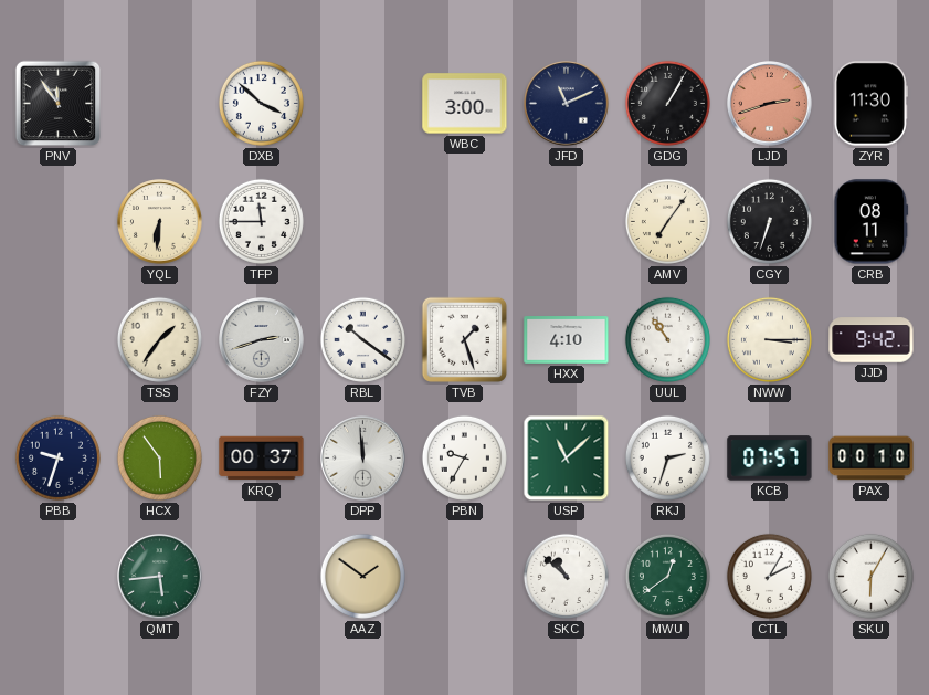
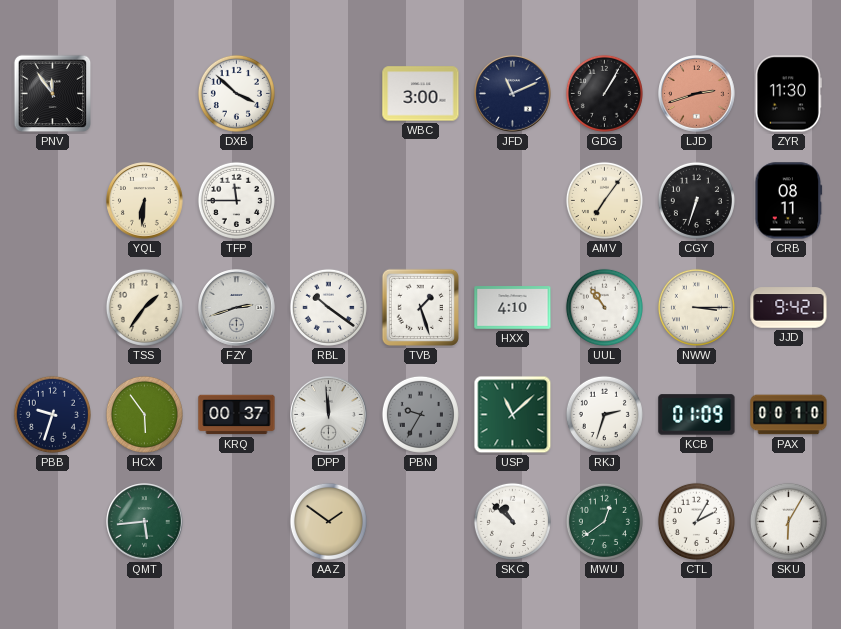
PBN dial: white -> grey
KCB: 07:57 -> 01:09
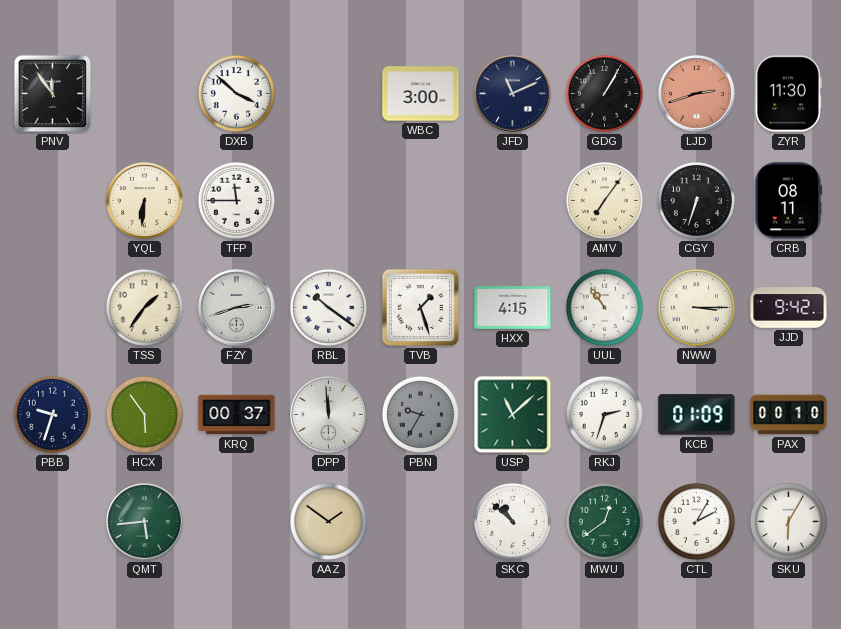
HXX: 4:10 -> 4:15
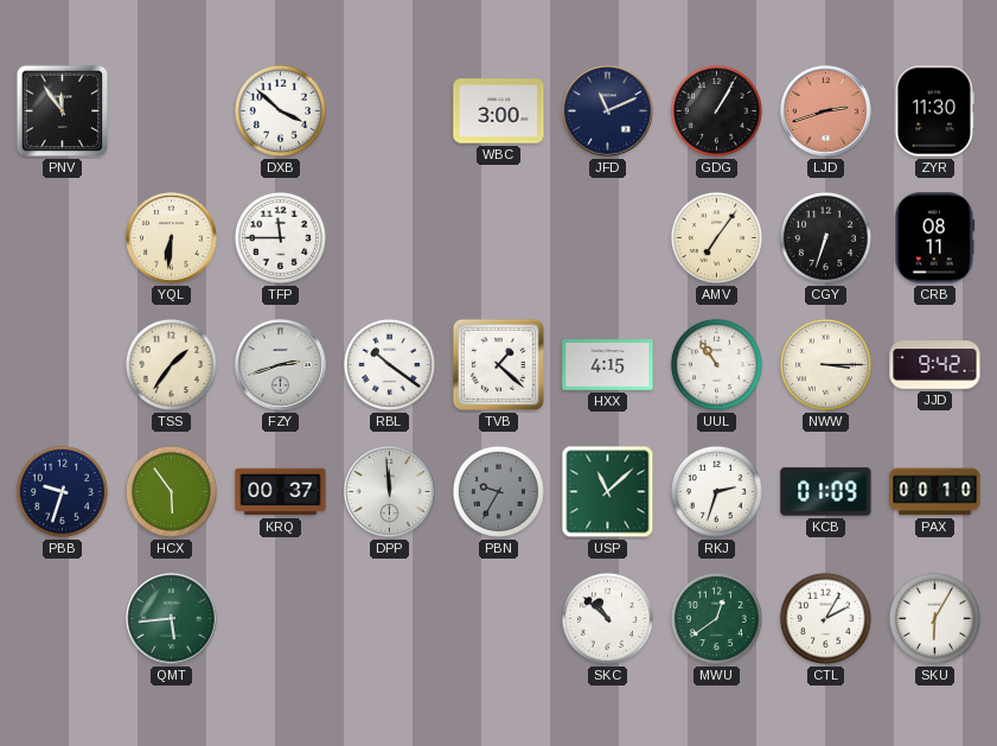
TVB: 1:27 -> 1:22
AAZ: 1:51 -> none
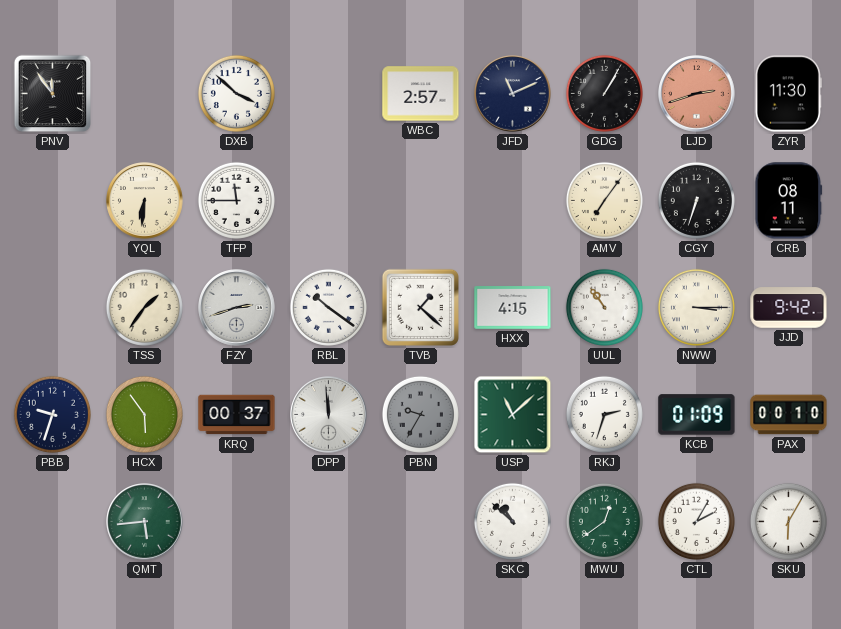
WBC: 3:00 -> 2:57
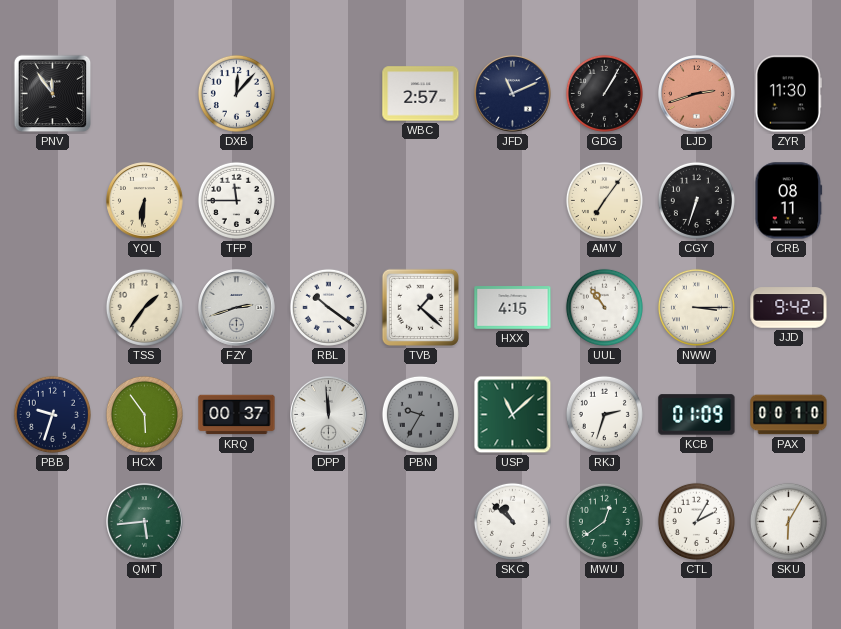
DXB: 3:52 -> 12:07
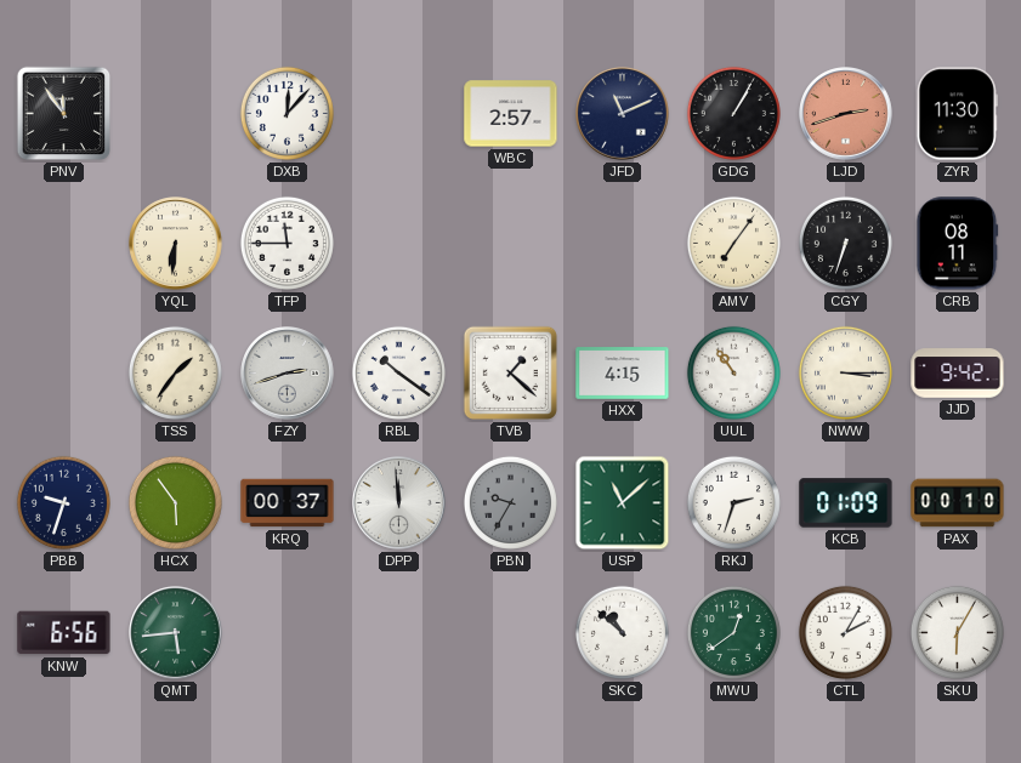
KNW: none -> 6:56
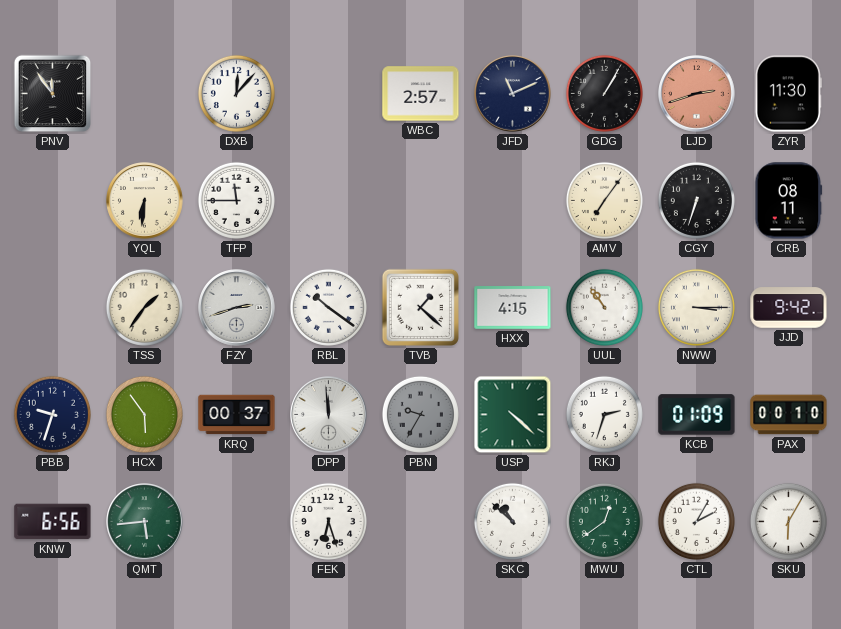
USP: 11:08 -> 4:22
FEK: none -> 6:27
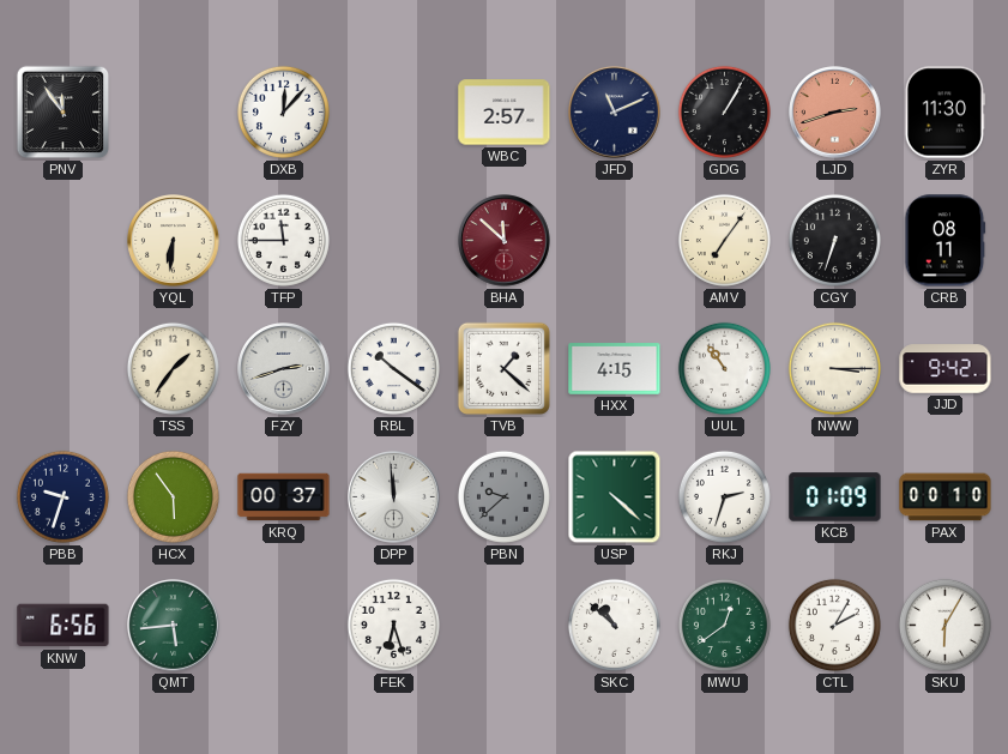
BHA: none -> 11:52
PBN: 9:35 -> 9:38
